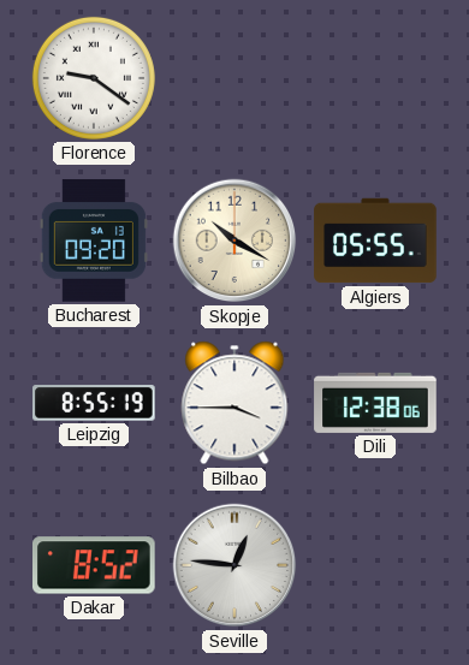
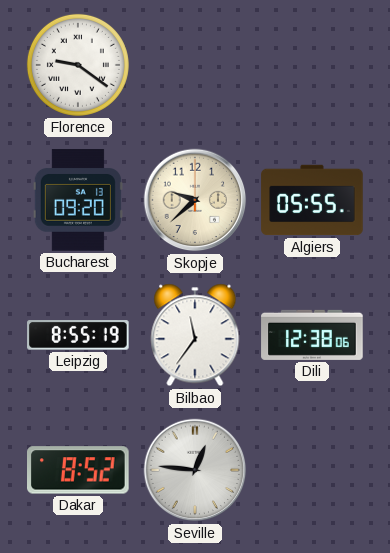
Skopje: 10:20 -> 9:38
Bilbao: 3:45 -> 11:36
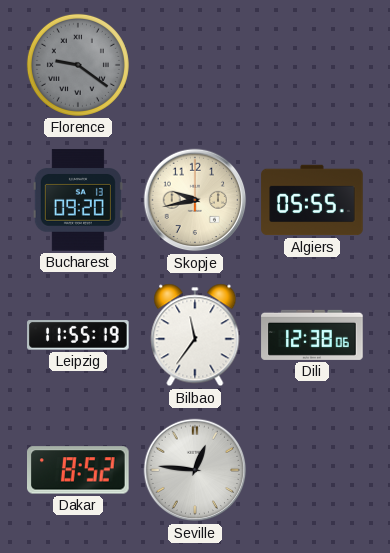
Florence dial: white -> grey
Skopje: 9:38 -> 9:43
Leipzig: 8:55 -> 11:55
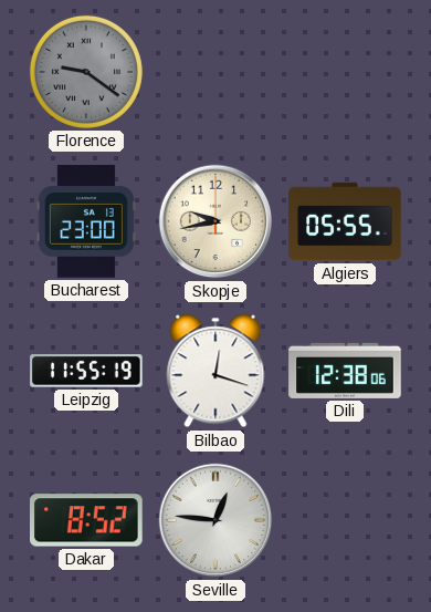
Bucharest: 09:20 -> 23:00
Bilbao: 11:36 -> 12:18
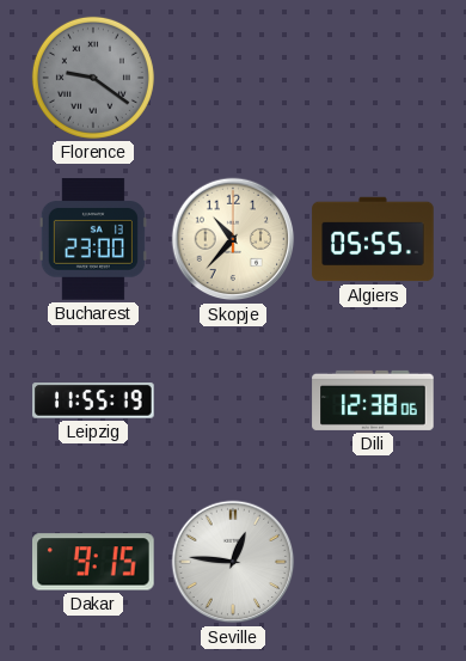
Skopje: 9:43 -> 10:37
Bilbao: 12:18 -> none
Dakar: 8:52 -> 9:15
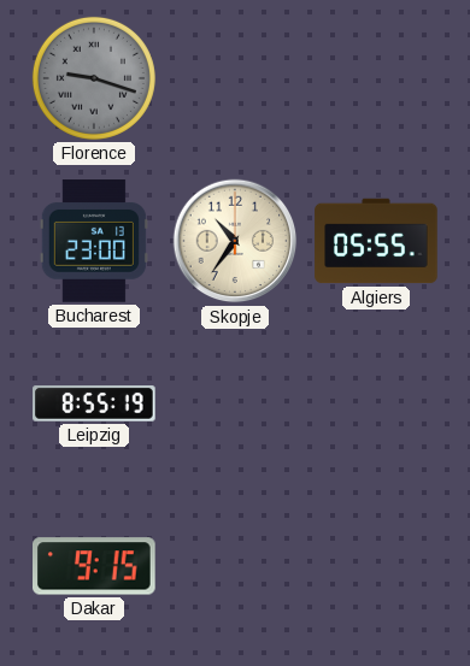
Florence: 9:21 -> 9:18
Skopje: 10:37 -> 10:36
Leipzig: 11:55 -> 8:55
Dili: 12:38 -> none
Seville: 12:46 -> none
